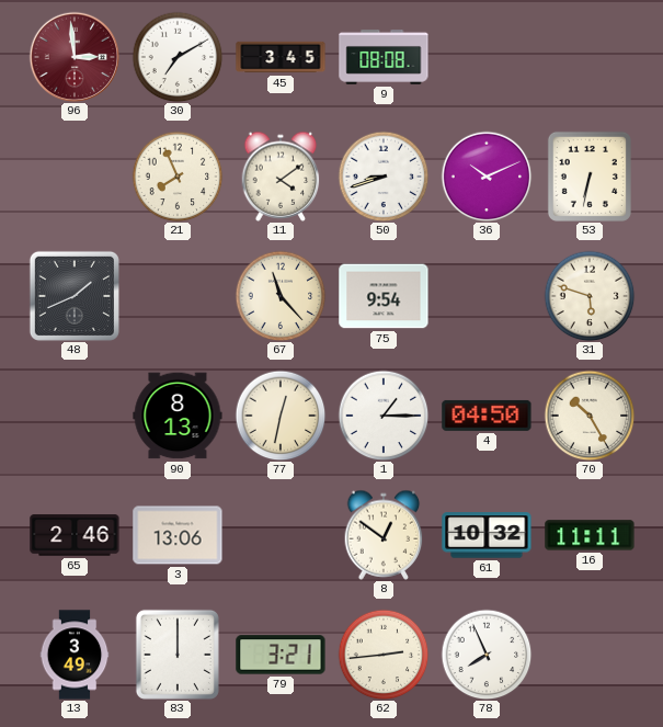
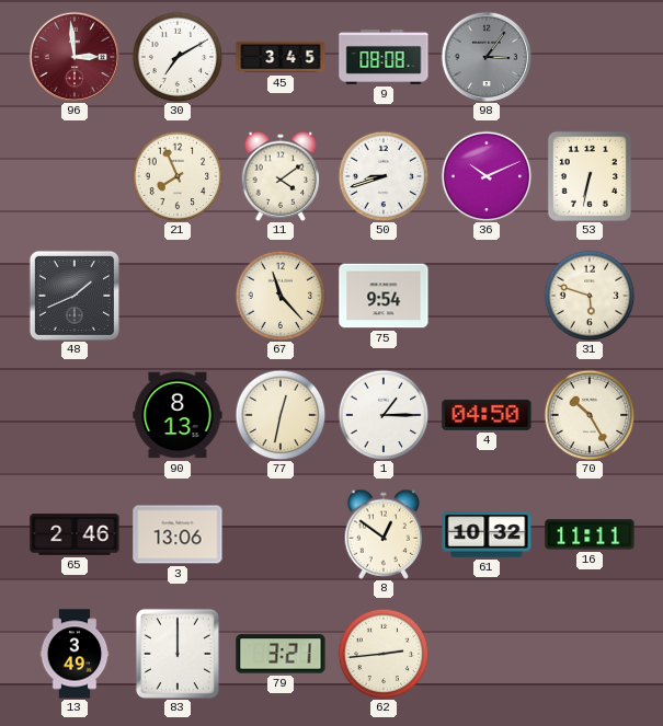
98: none -> 3:06
78: 7:56 -> none
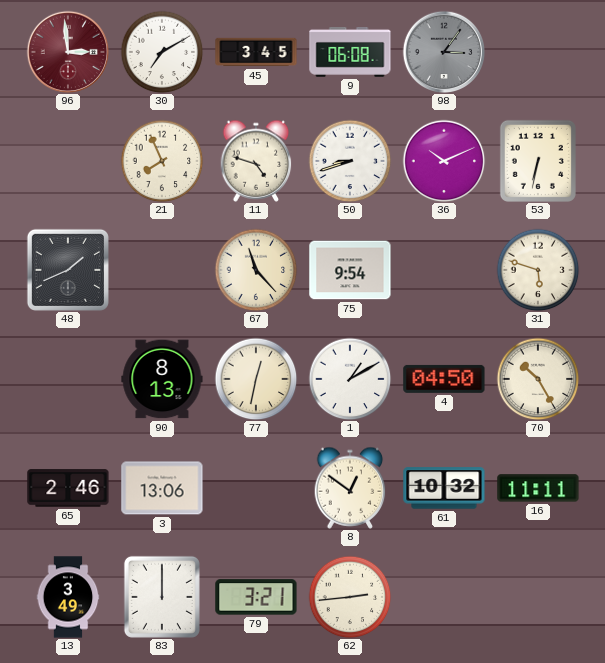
9: 08:08 -> 06:08
11: 4:09 -> 4:48
1: 1:15 -> 1:10
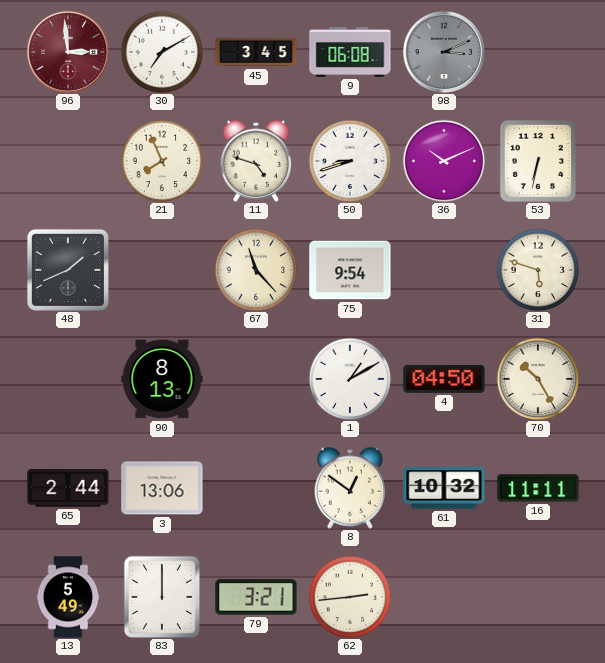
98: 3:06 -> 3:11
77: 12:32 -> none
65: 2:46 -> 2:44
13: 3:49 -> 5:49
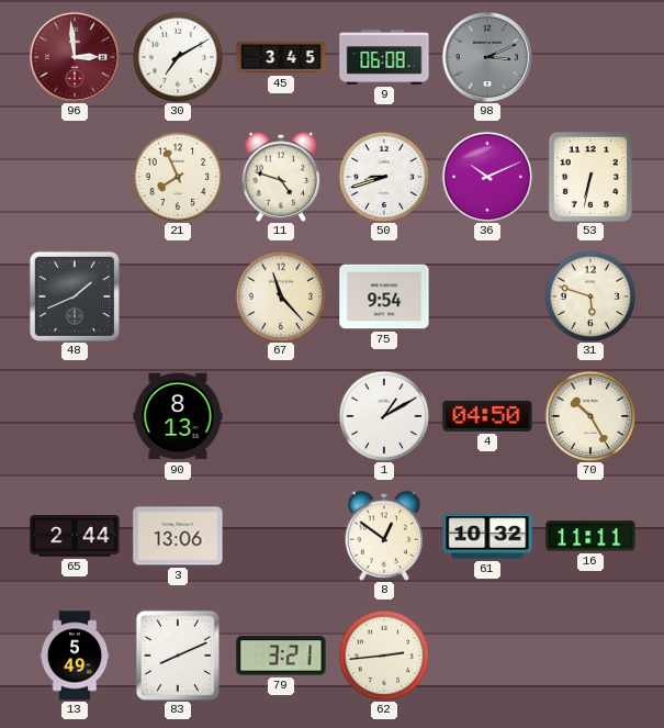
83: 12:00 -> 8:11
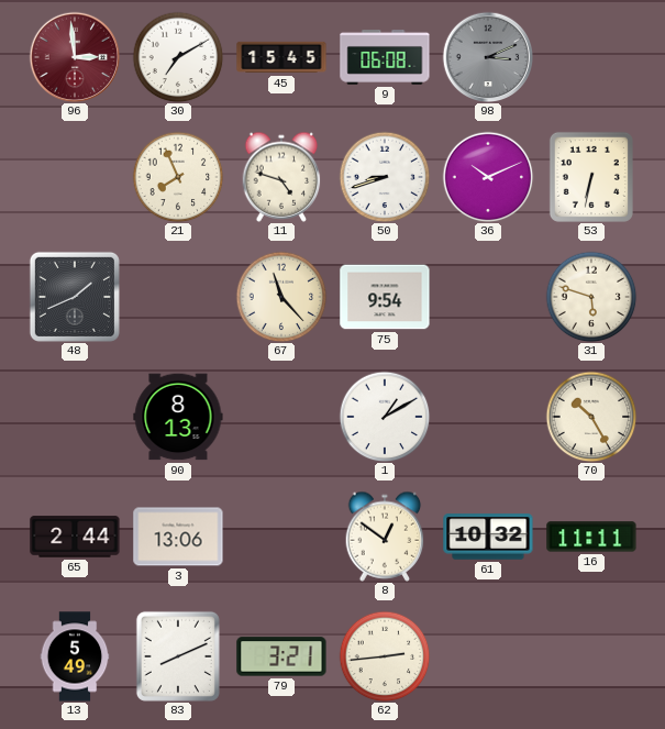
45: 3:45 -> 15:45
4: 04:50 -> none
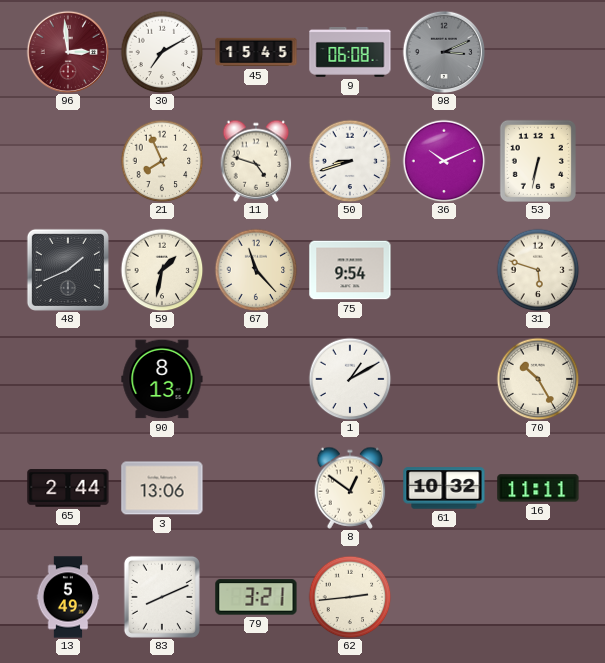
59: none -> 1:32
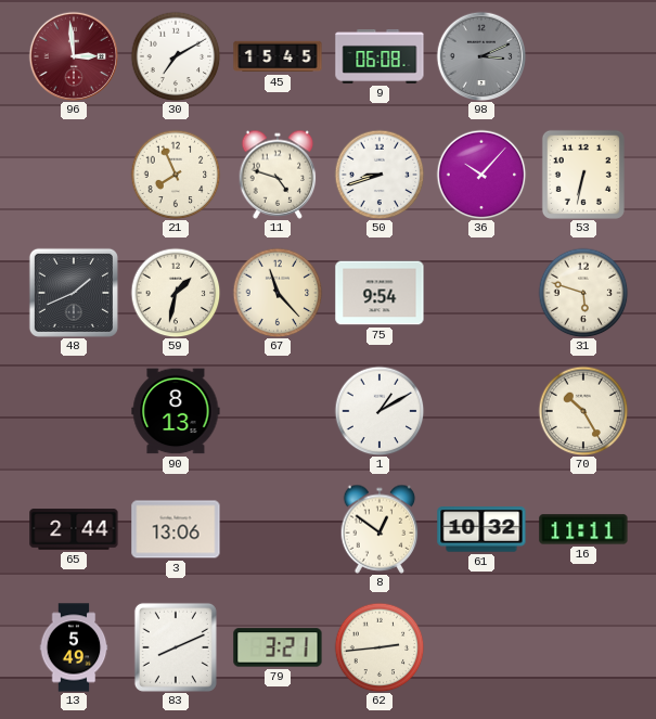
36: 10:11 -> 10:07
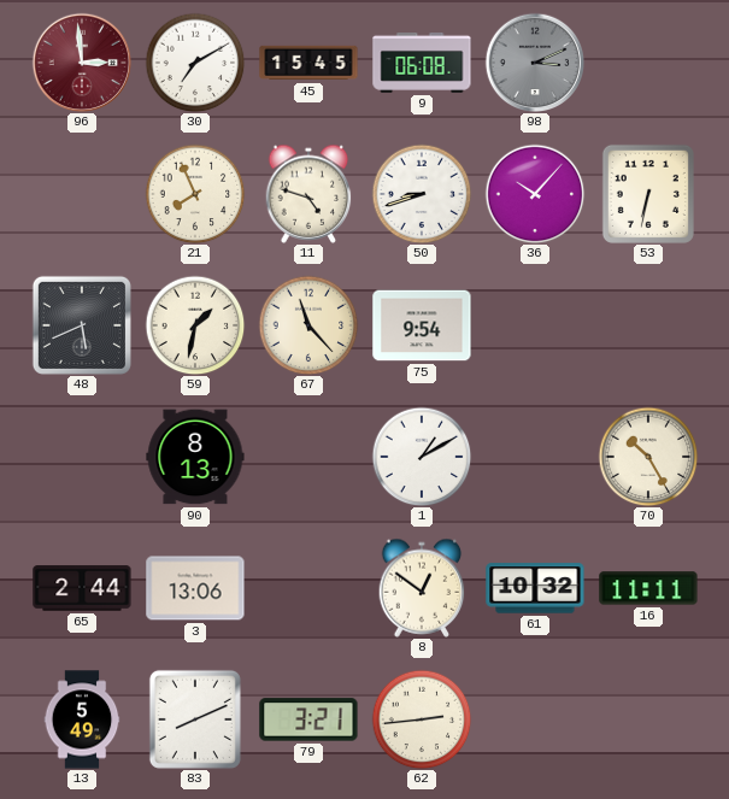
48: 1:41 -> 5:41
31: 5:48 -> none
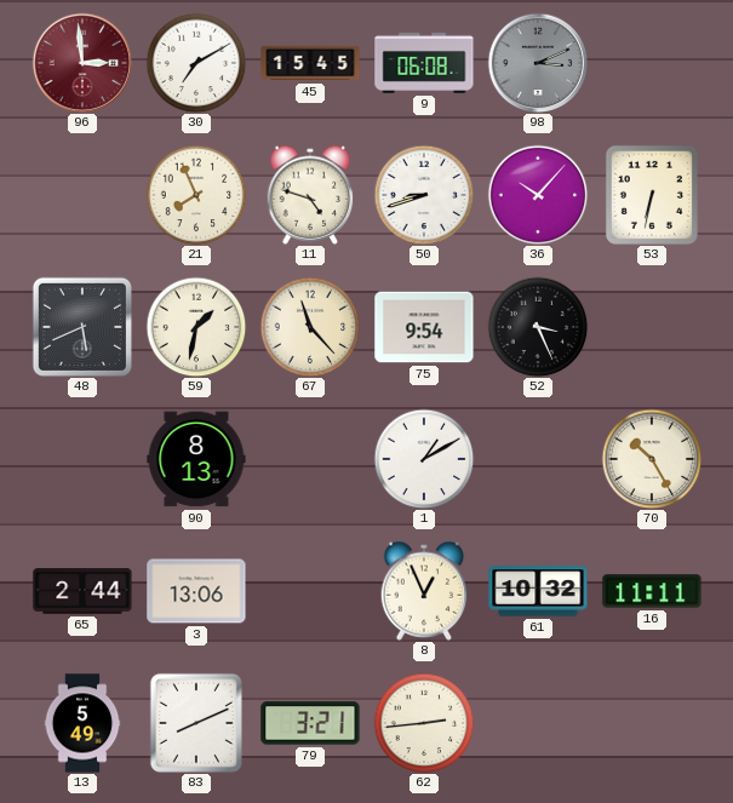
52: none -> 3:26
8: 12:51 -> 12:56
